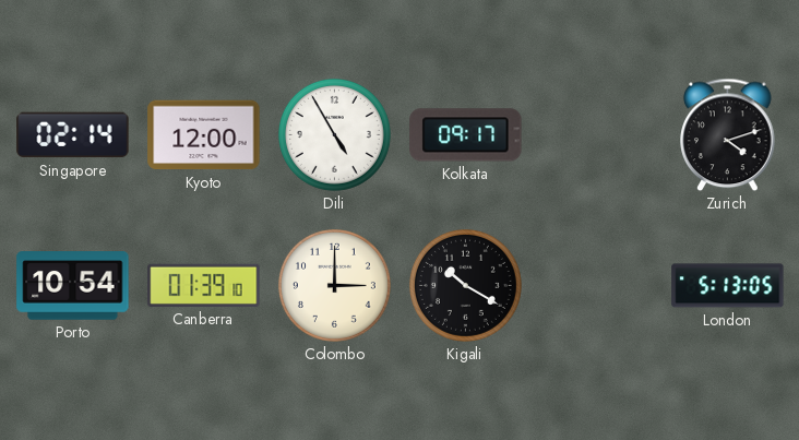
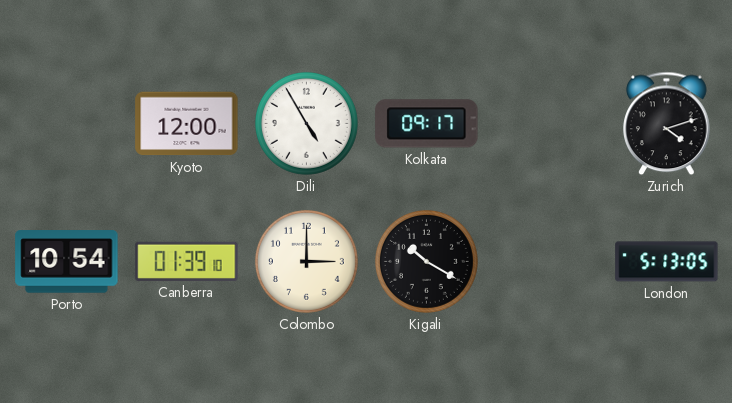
Singapore: 02:14 -> none
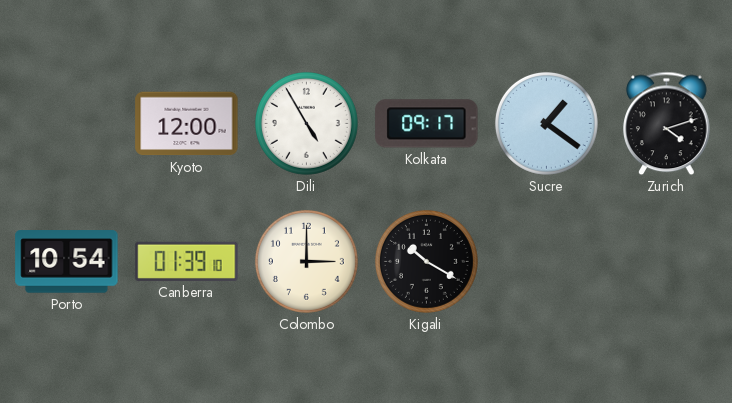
Sucre: none -> 1:21
London: 5:13 -> none
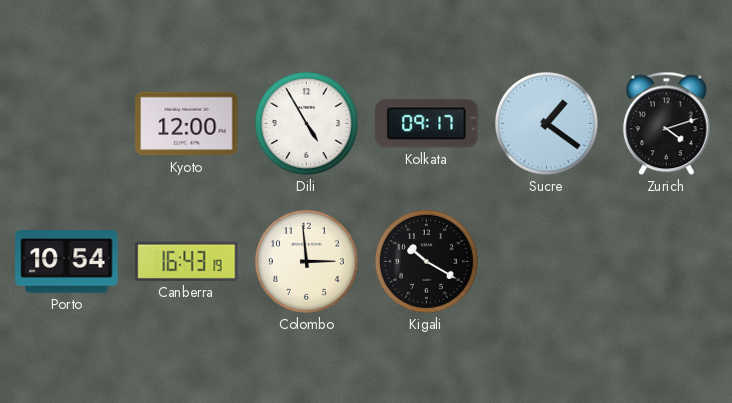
Canberra: 01:39 -> 16:43
Colombo: 3:00 -> 2:59
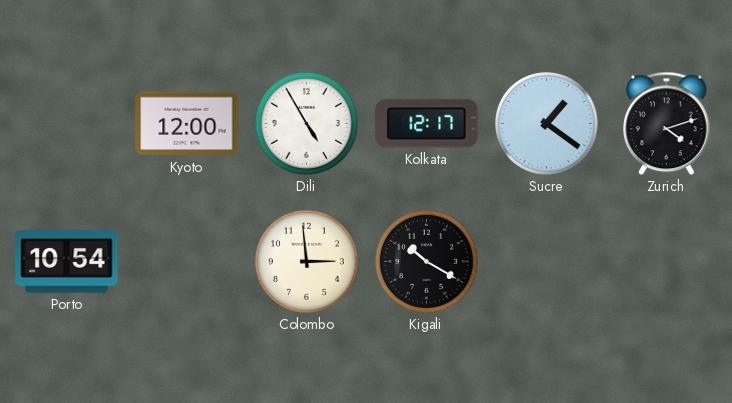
Kolkata: 09:17 -> 12:17
Canberra: 16:43 -> none
